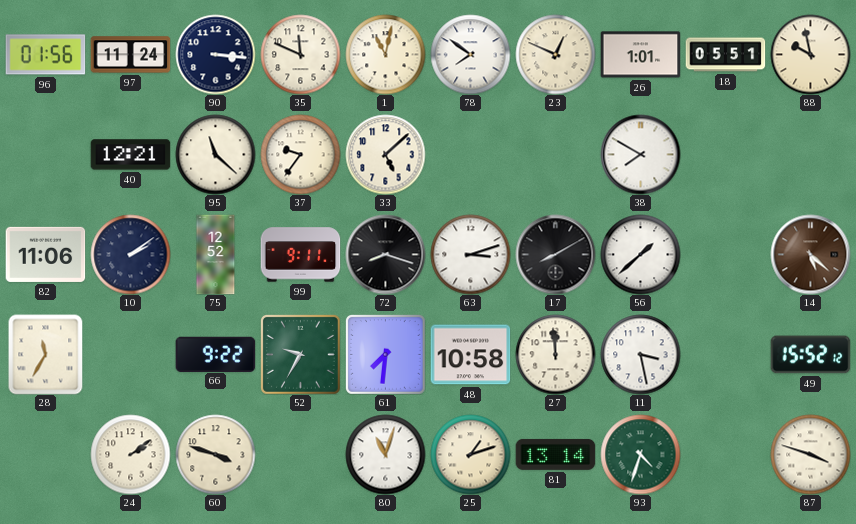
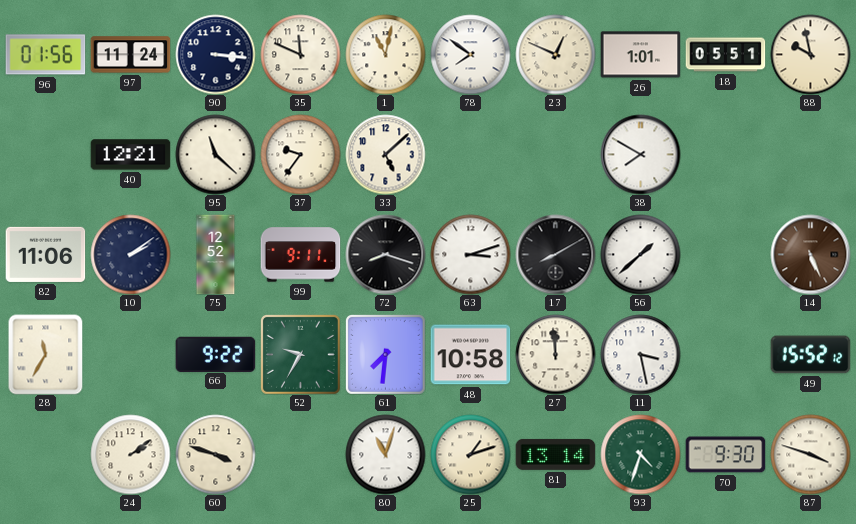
14: 5:22 -> 5:26
70: none -> 9:30
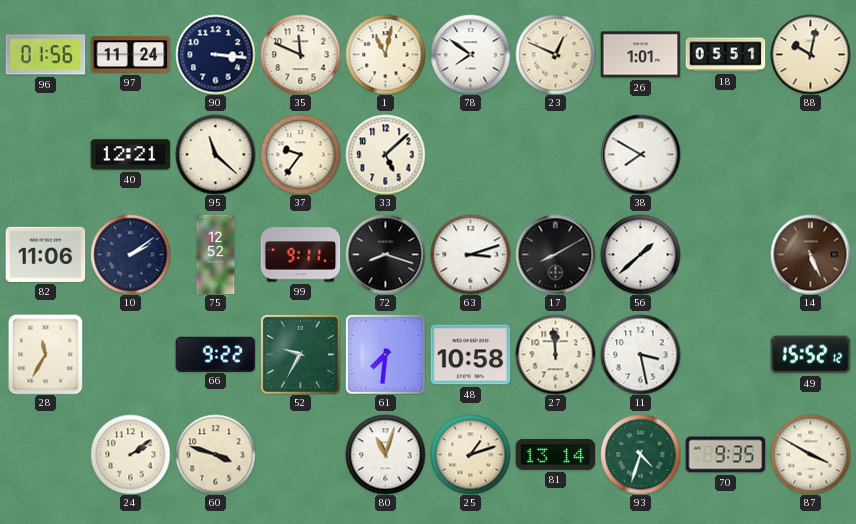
88: 9:58 -> 10:02
70: 9:30 -> 9:35
87: 3:48 -> 3:50
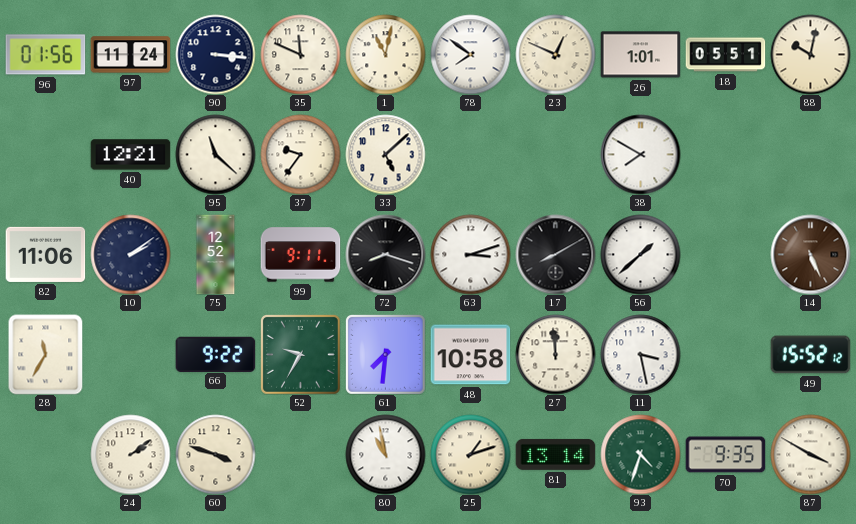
80: 11:03 -> 10:58
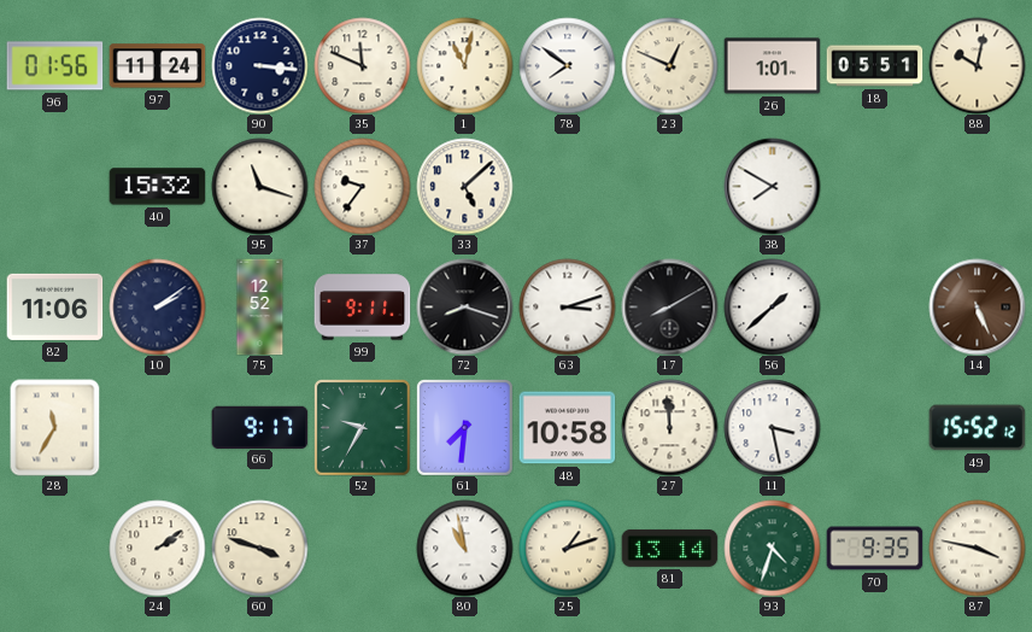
40: 12:21 -> 15:32
95: 11:22 -> 11:18
66: 9:22 -> 9:17
87: 3:50 -> 3:47
